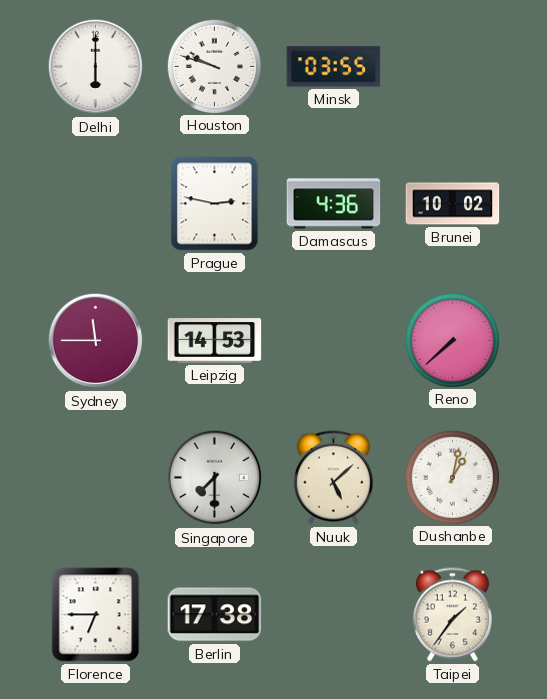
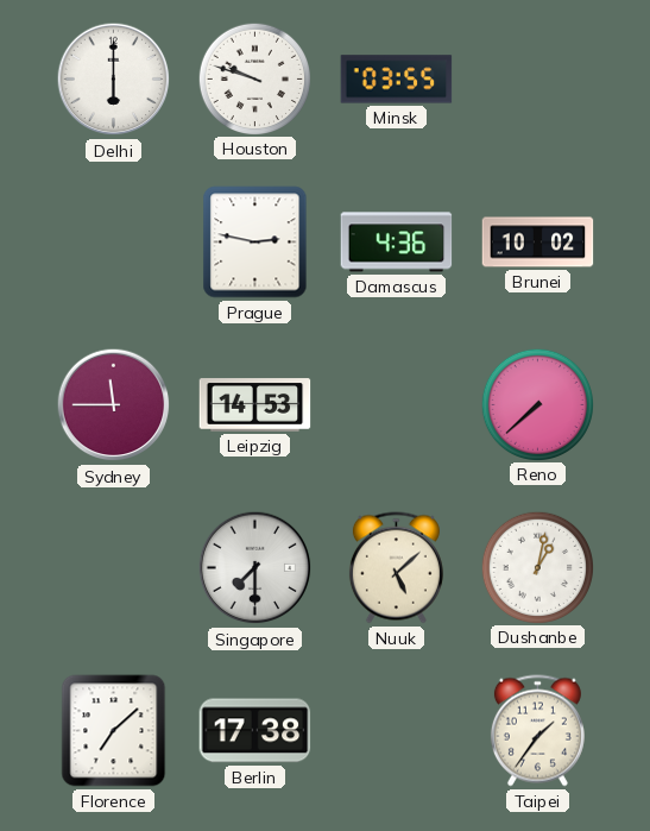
Florence: 6:45 -> 7:08
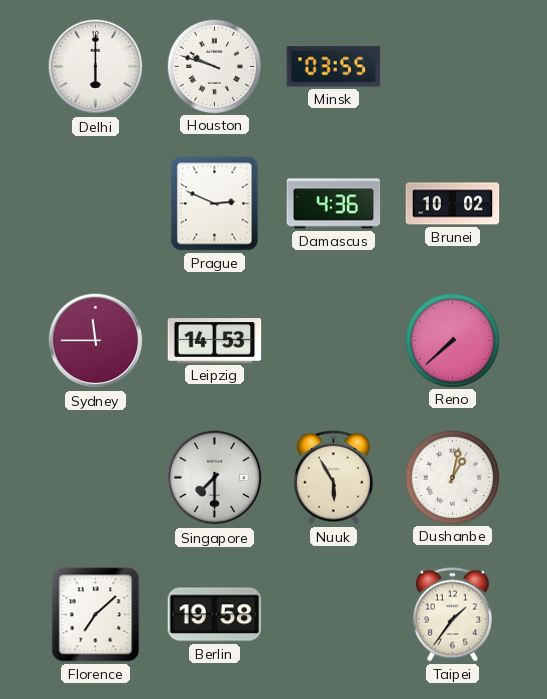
Prague: 2:47 -> 2:49
Nuuk: 5:08 -> 5:55
Berlin: 17:38 -> 19:58
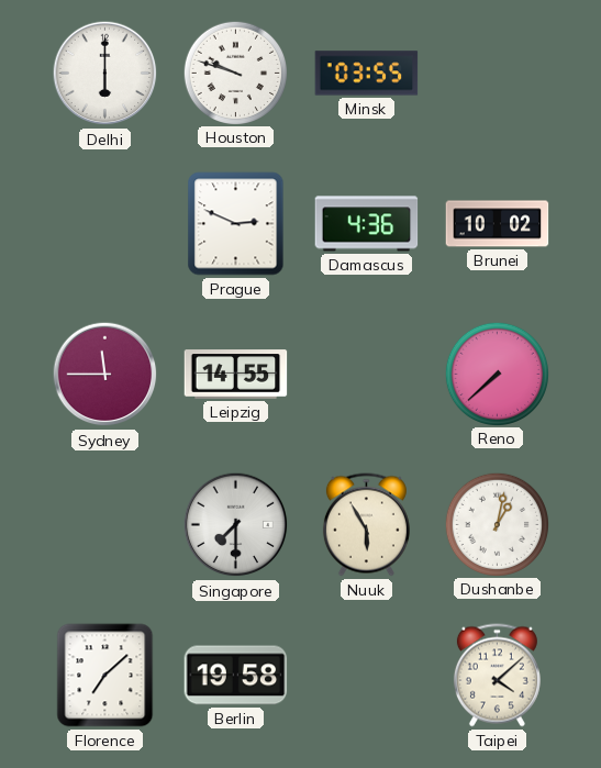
Leipzig: 14:53 -> 14:55
Taipei: 1:36 -> 4:08
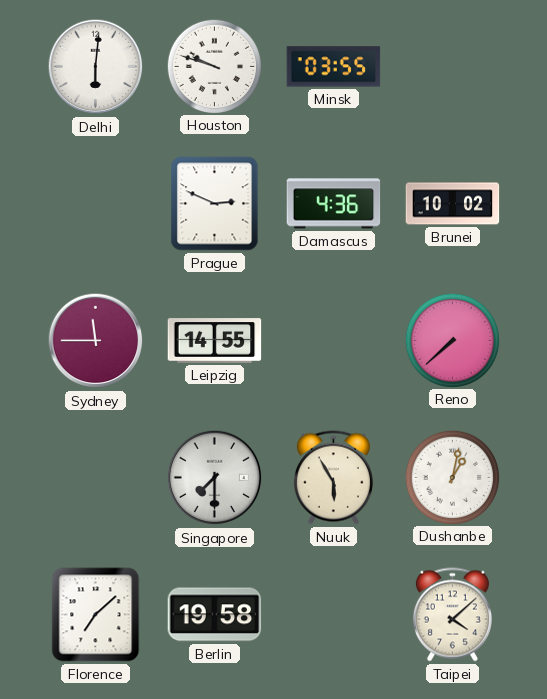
Delhi: 6:00 -> 6:01
